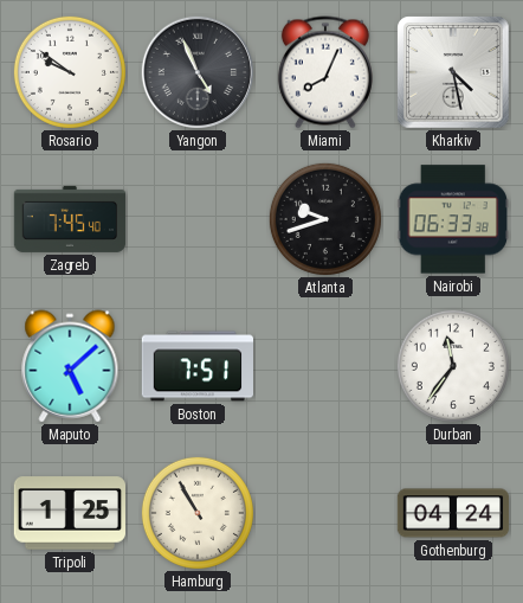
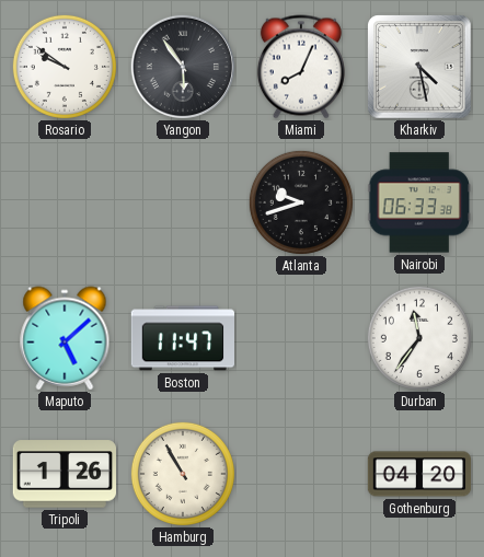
Yangon: 4:56 -> 5:54
Zagreb: 7:45 -> none
Boston: 7:51 -> 11:47
Tripoli: 1:25 -> 1:26
Gothenburg: 04:24 -> 04:20
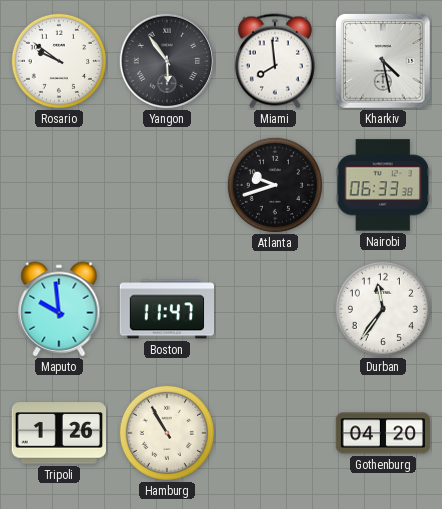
Miami: 8:04 -> 7:59
Maputo: 5:08 -> 9:59
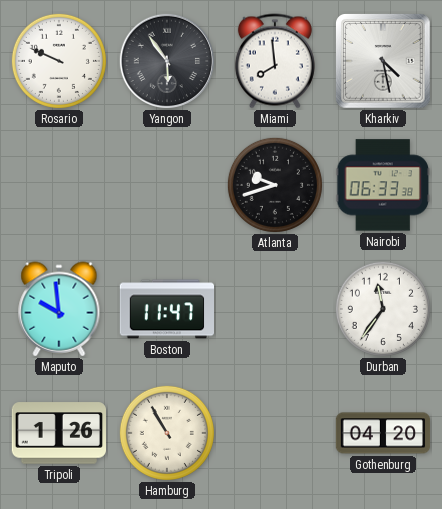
Rosario: 9:51 -> 9:49
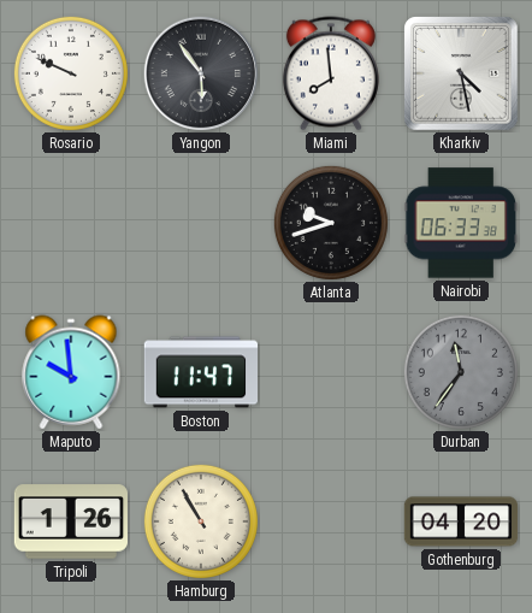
Durban dial: white -> grey
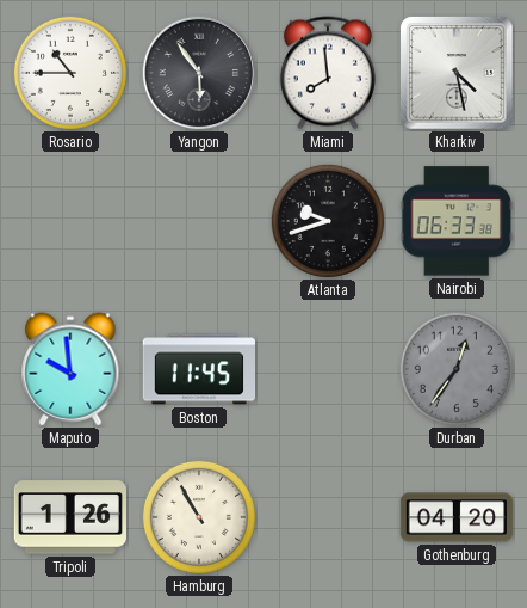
Rosario: 9:49 -> 10:45
Boston: 11:47 -> 11:45
Durban: 11:36 -> 12:36
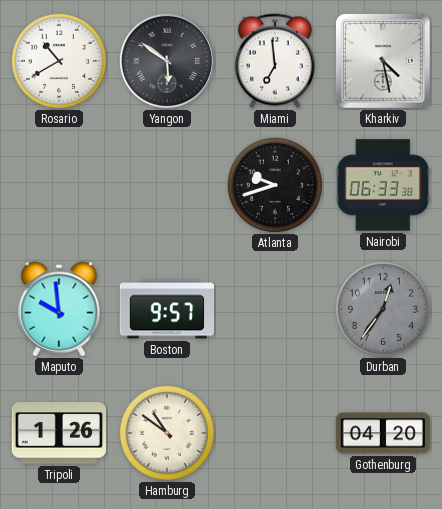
Rosario: 10:45 -> 10:40
Yangon: 5:54 -> 5:51
Miami: 7:59 -> 6:59
Boston: 11:45 -> 9:57
Hamburg: 10:55 -> 10:51
